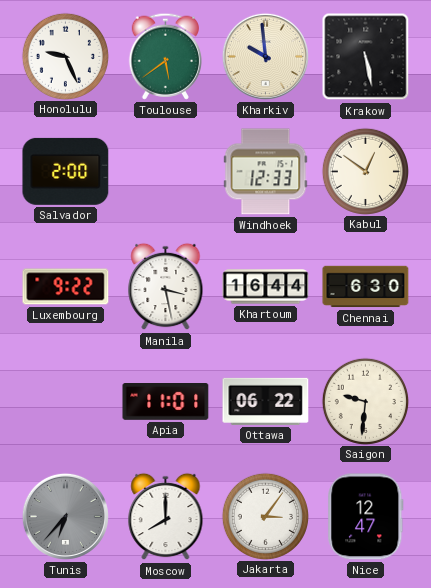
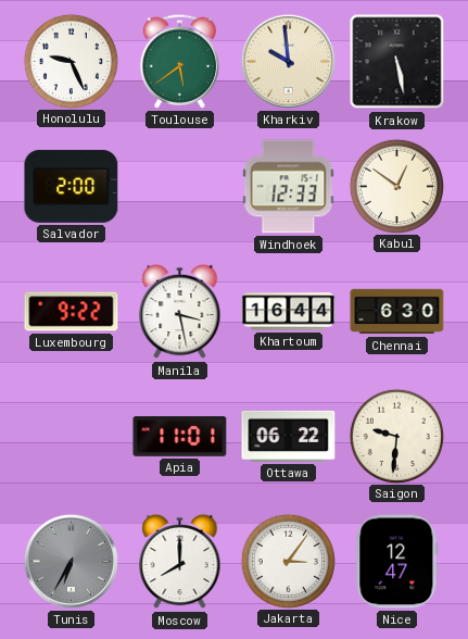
Tunis: 6:37 -> 6:35
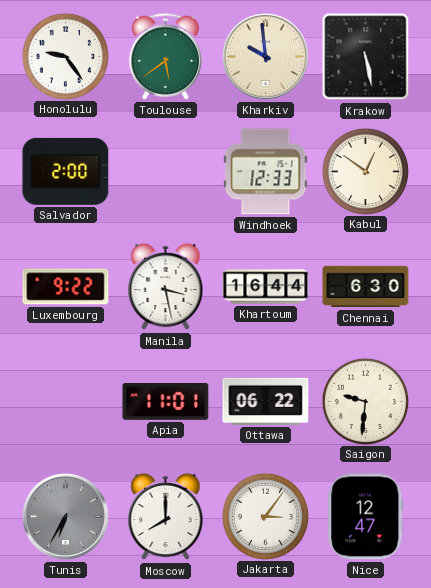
Honolulu: 9:26 -> 9:24
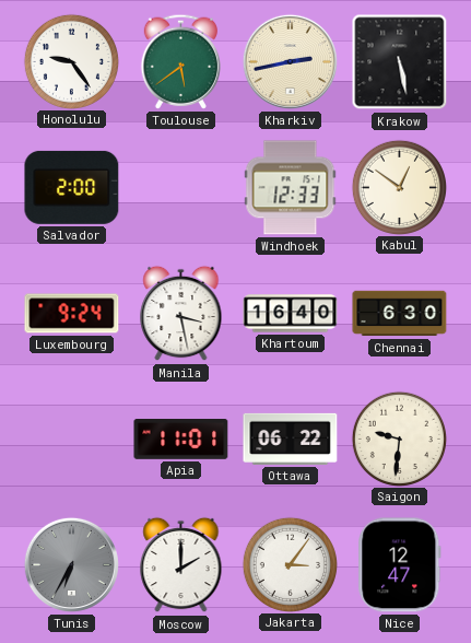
Kharkiv: 9:59 -> 2:43
Luxembourg: 9:22 -> 9:24
Khartoum: 16:44 -> 16:40
Moscow: 8:00 -> 2:00
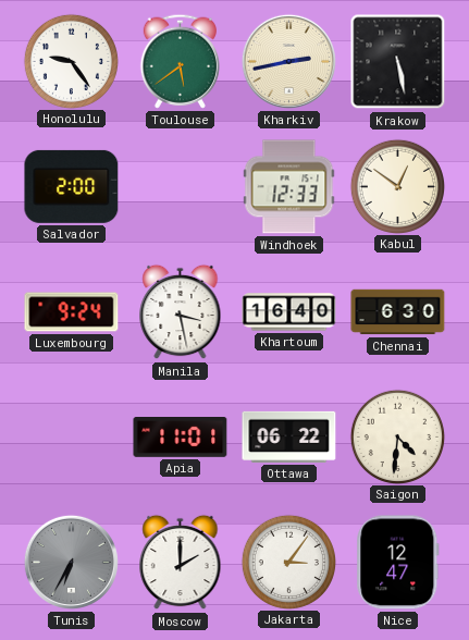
Saigon: 9:31 -> 4:31
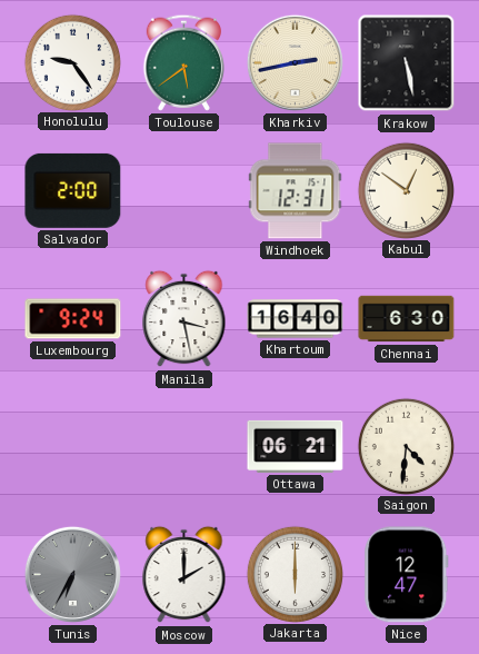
Windhoek: 12:33 -> 12:31
Apia: 11:01 -> none
Ottawa: 06:22 -> 06:21
Jakarta: 3:06 -> 6:00
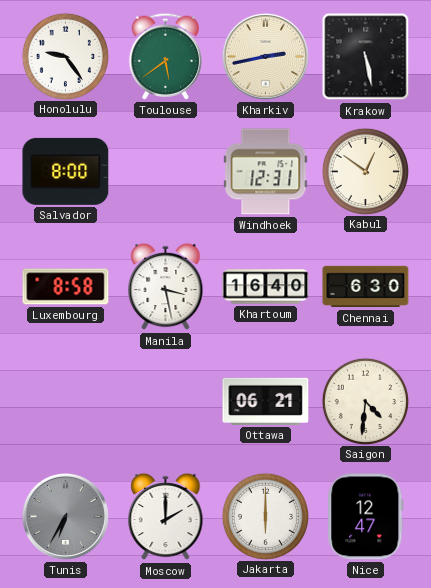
Salvador: 2:00 -> 8:00
Luxembourg: 9:24 -> 8:58
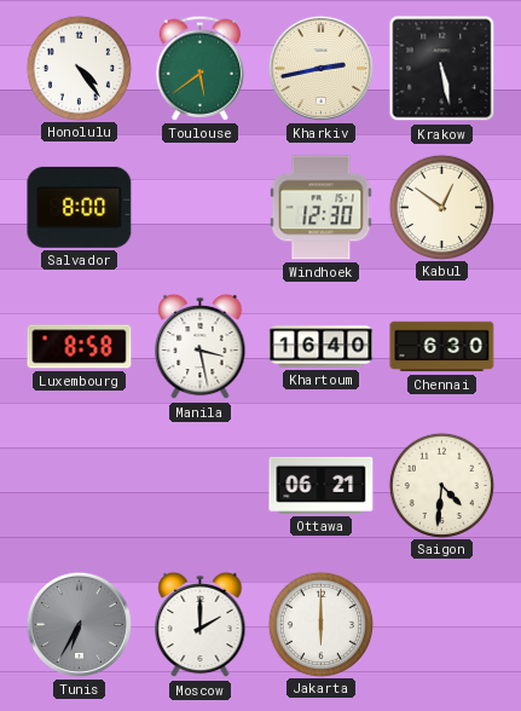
Honolulu: 9:24 -> 4:24
Windhoek: 12:31 -> 12:30
Nice: 12:47 -> none
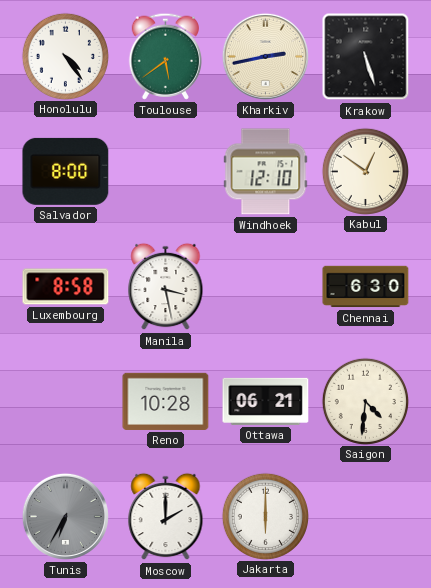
Krakow: 5:28 -> 5:27
Windhoek: 12:30 -> 12:10
Khartoum: 16:40 -> none
Reno: none -> 10:28
